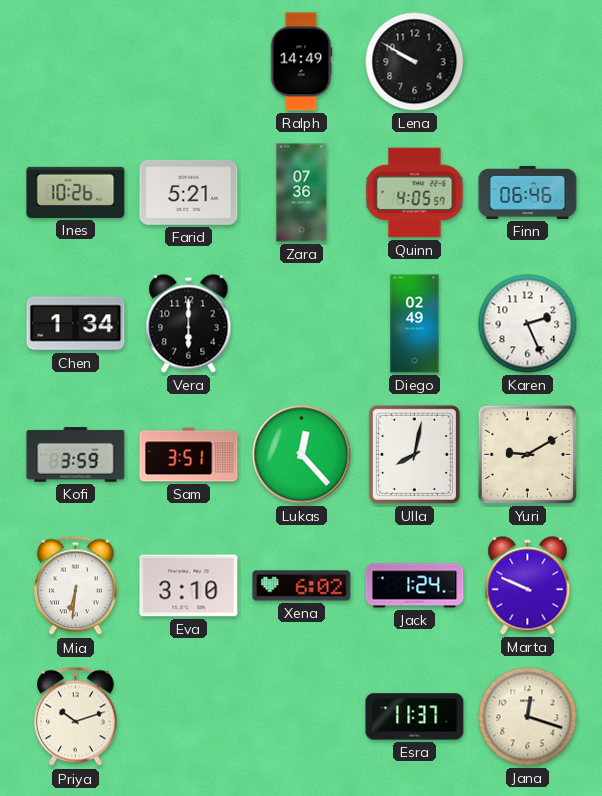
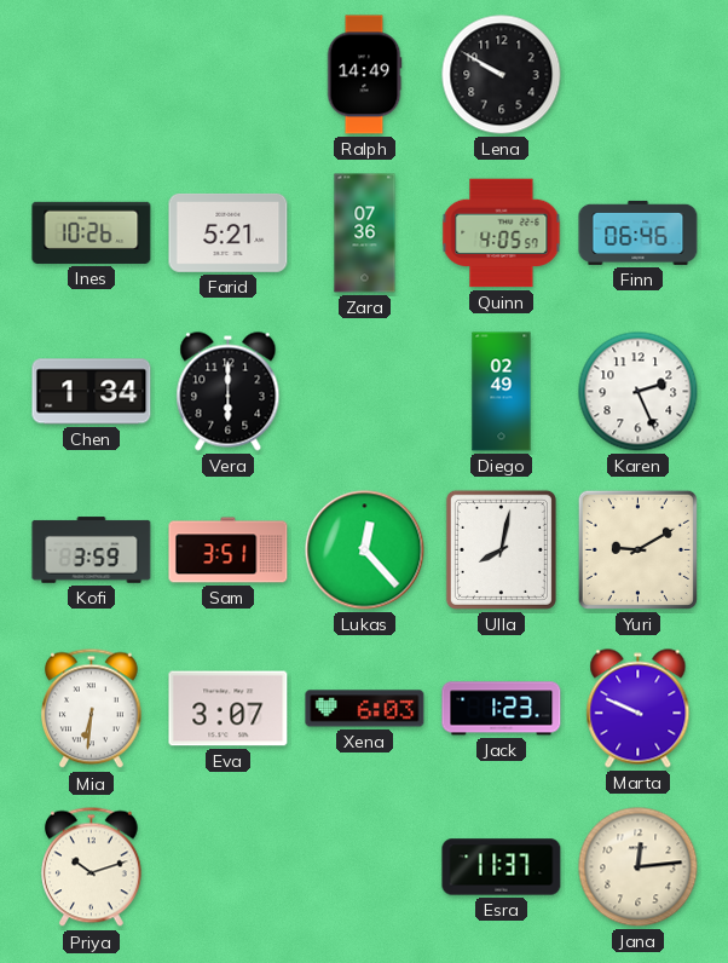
Eva: 3:10 -> 3:07
Xena: 6:02 -> 6:03
Jack: 1:24 -> 1:23
Jana: 12:18 -> 12:14
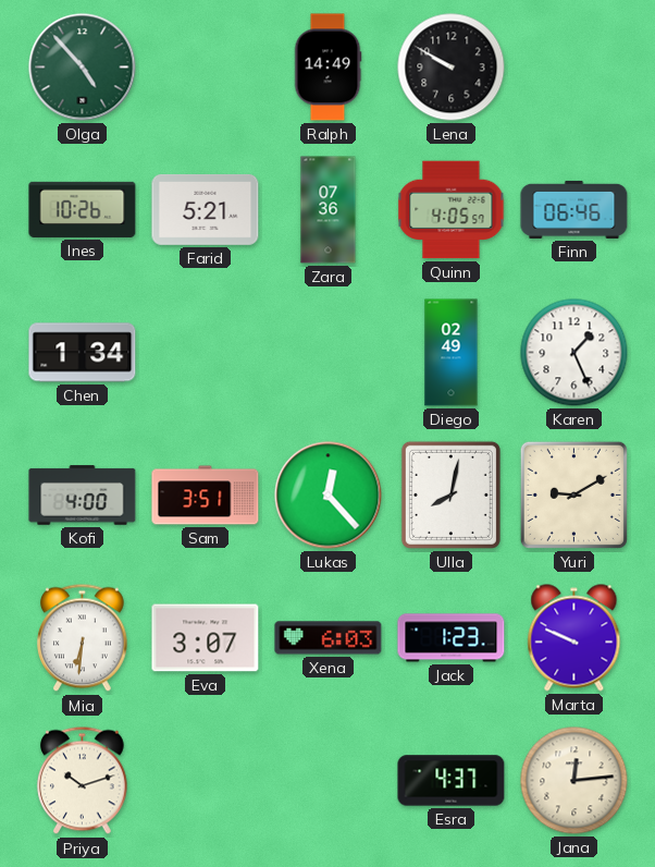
Olga: none -> 4:53
Vera: 6:00 -> none
Karen: 2:26 -> 1:26
Kofi: 3:59 -> 4:00
Esra: 11:37 -> 4:37
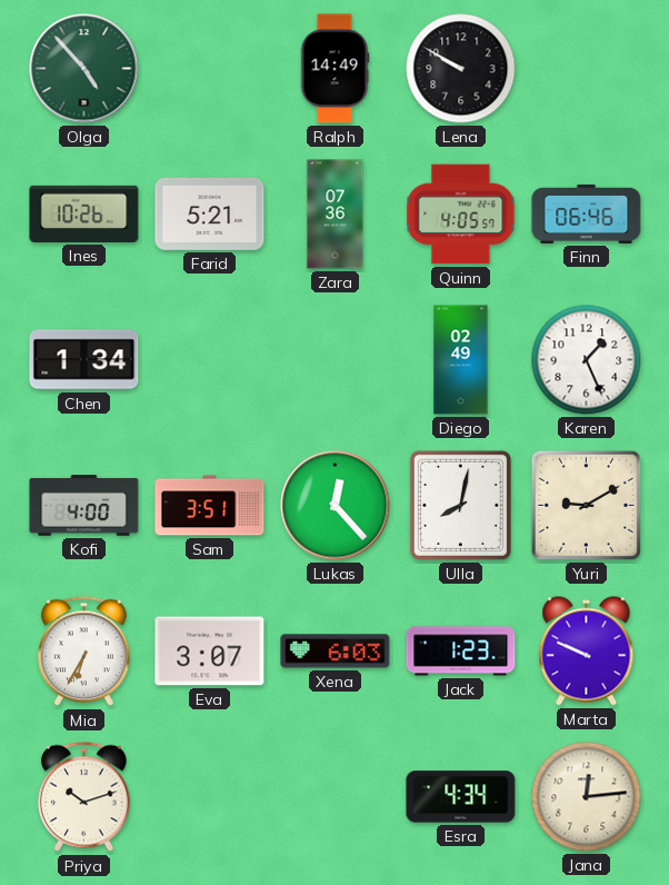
Mia: 6:31 -> 6:35
Esra: 4:37 -> 4:34
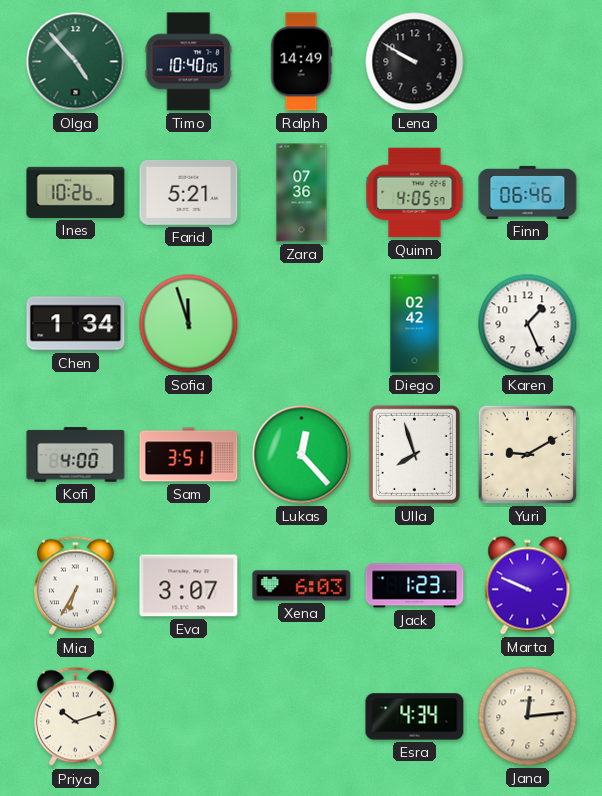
Timo: none -> 10:40
Sofia: none -> 11:57
Diego: 02:49 -> 02:42
Ulla: 8:02 -> 7:57
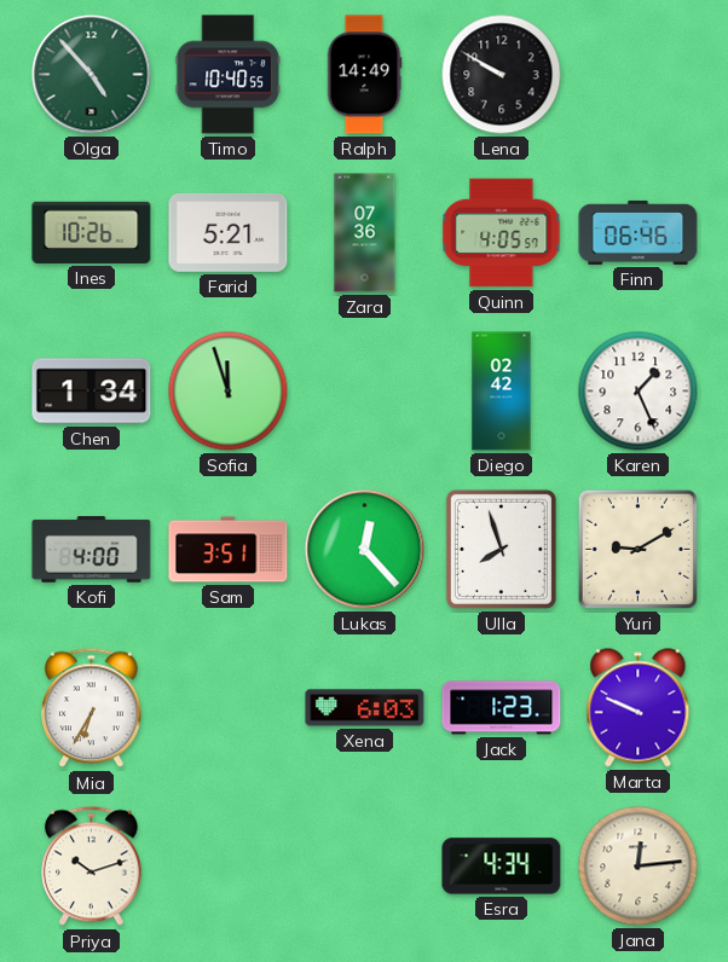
Timo: 10:40:05 -> 10:40:55
Eva: 3:07 -> none
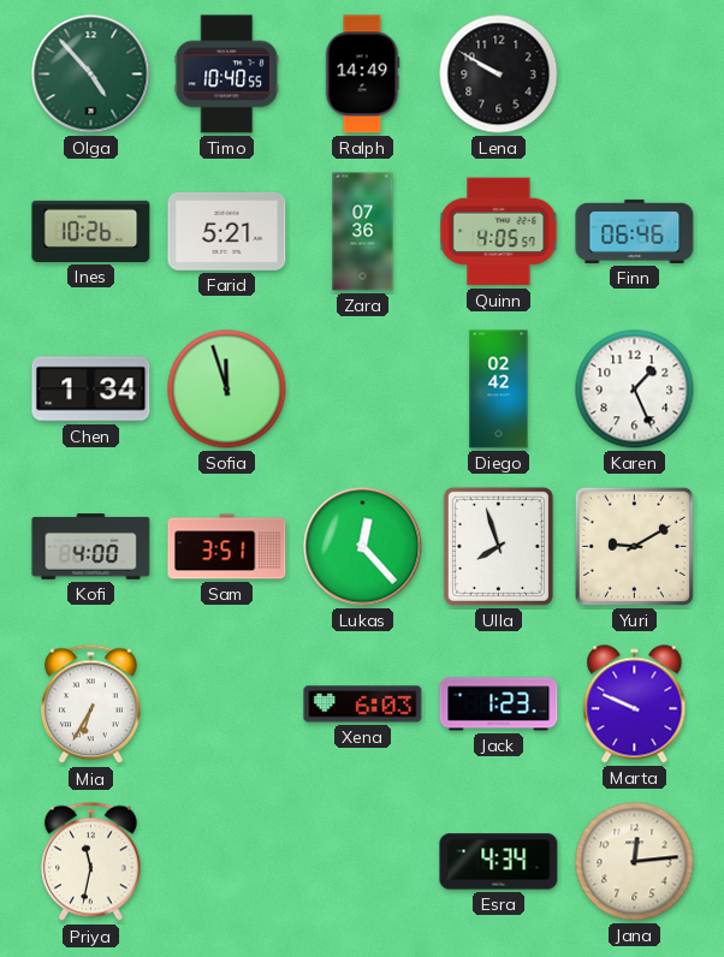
Priya: 10:12 -> 11:32
